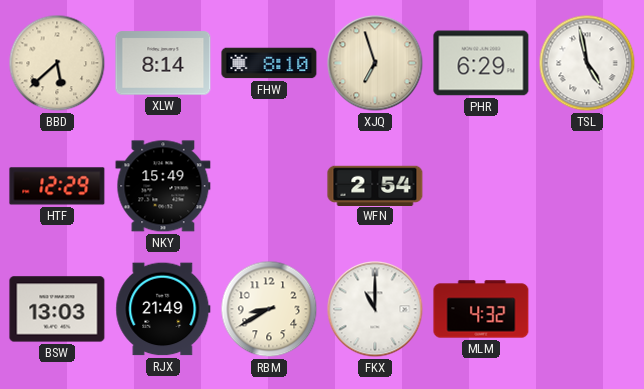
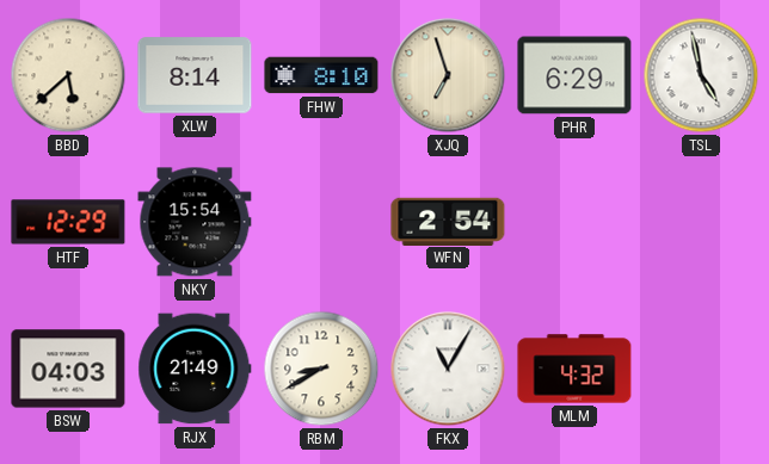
NKY: 15:49 -> 15:54
BSW: 13:03 -> 04:03
FKX: 11:00 -> 11:05
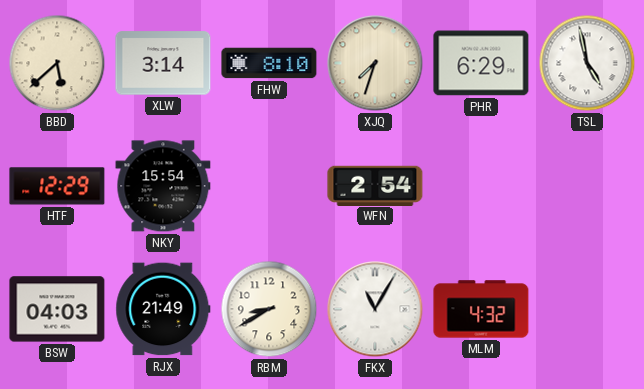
XLW: 8:14 -> 3:14
XJQ: 6:57 -> 7:33
